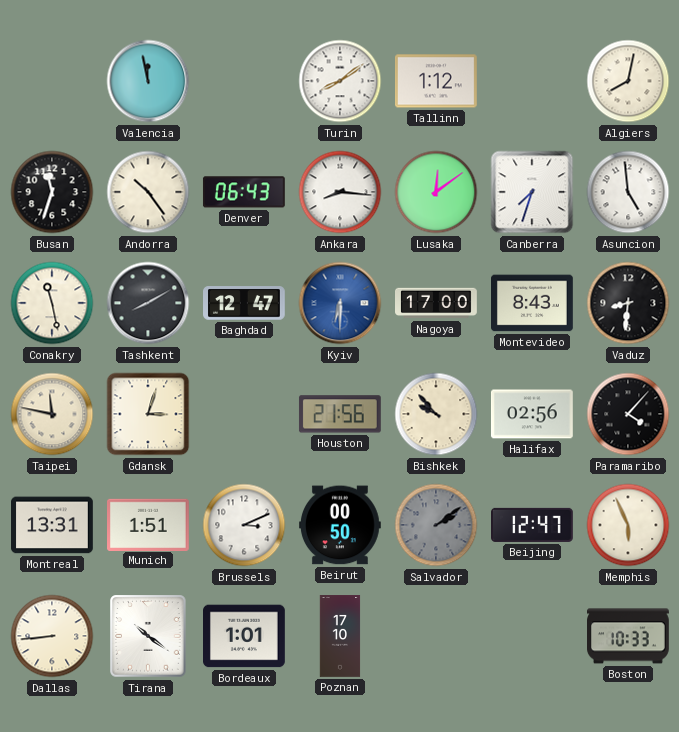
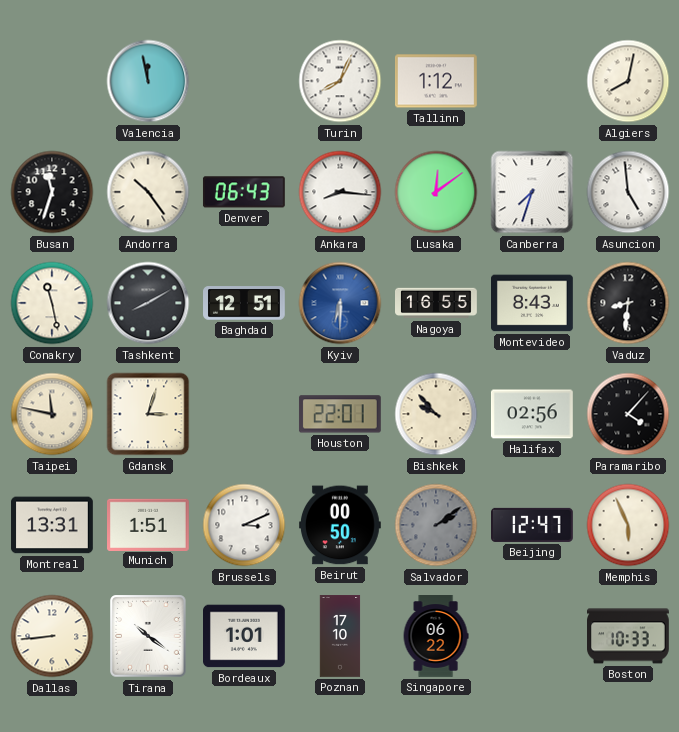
Turin: 8:09 -> 8:04
Baghdad: 12:47 -> 12:51
Nagoya: 17:00 -> 16:55
Houston: 21:56 -> 22:01
Singapore: none -> 06:22
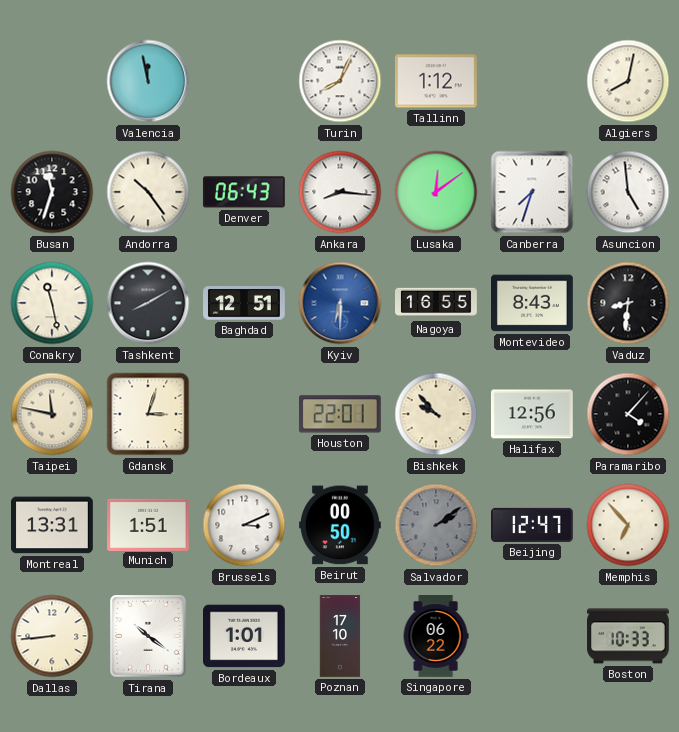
Halifax: 02:56 -> 12:56
Memphis: 5:56 -> 6:53
